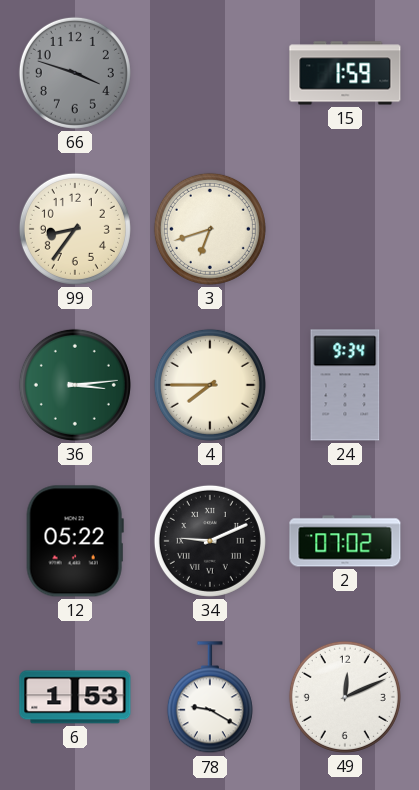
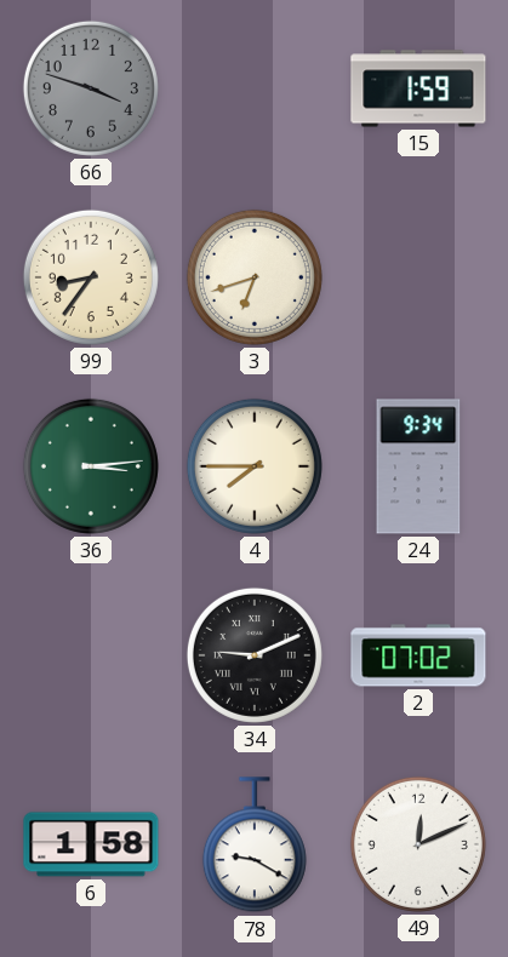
12: 05:22 -> none
6: 1:53 -> 1:58
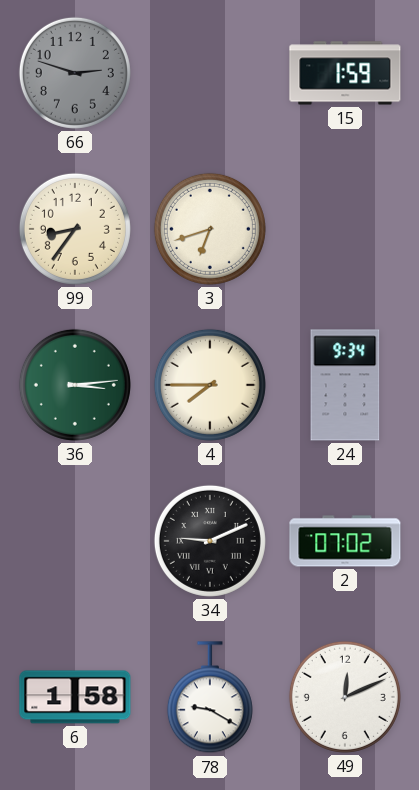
66: 3:48 -> 2:48
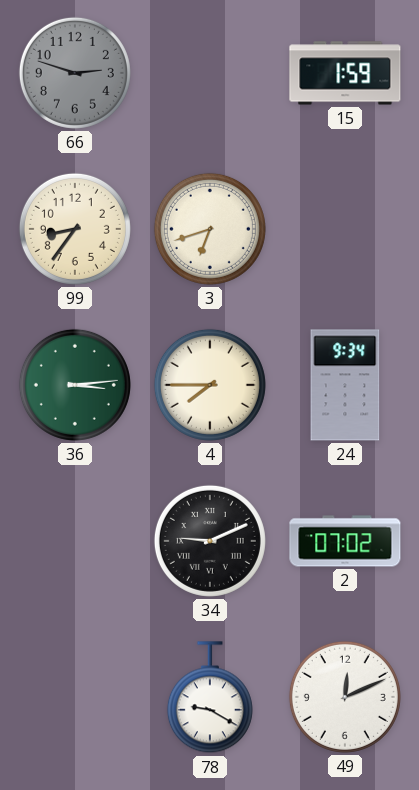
6: 1:58 -> none
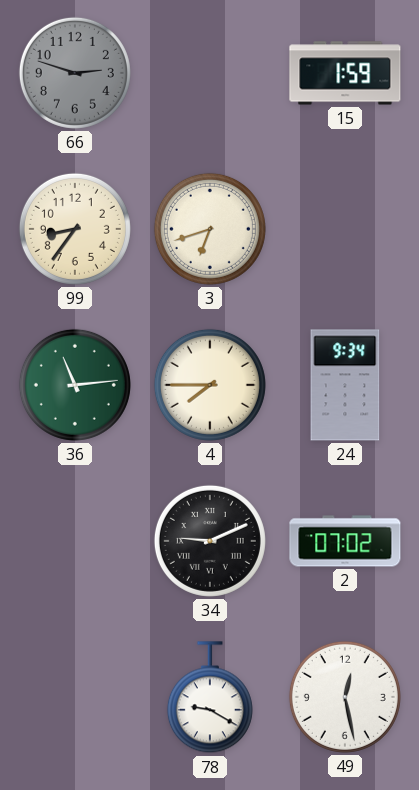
36: 3:14 -> 11:14
49: 12:11 -> 12:28
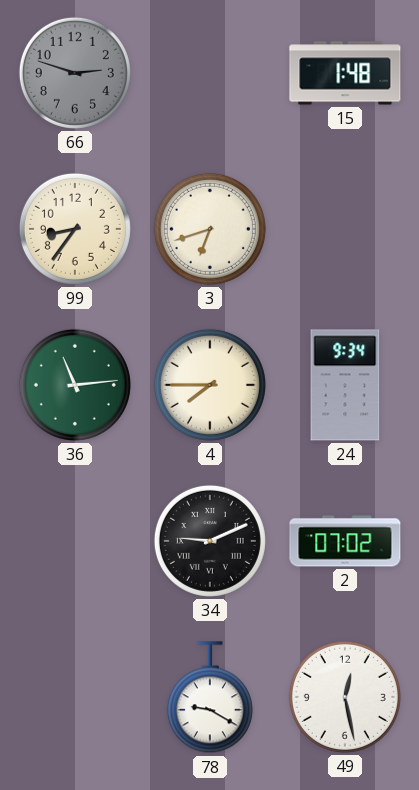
15: 1:59 -> 1:48
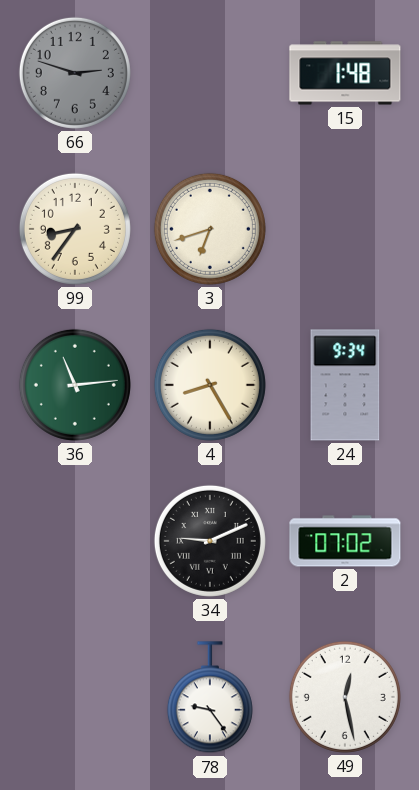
4: 7:45 -> 8:25
78: 9:20 -> 9:24
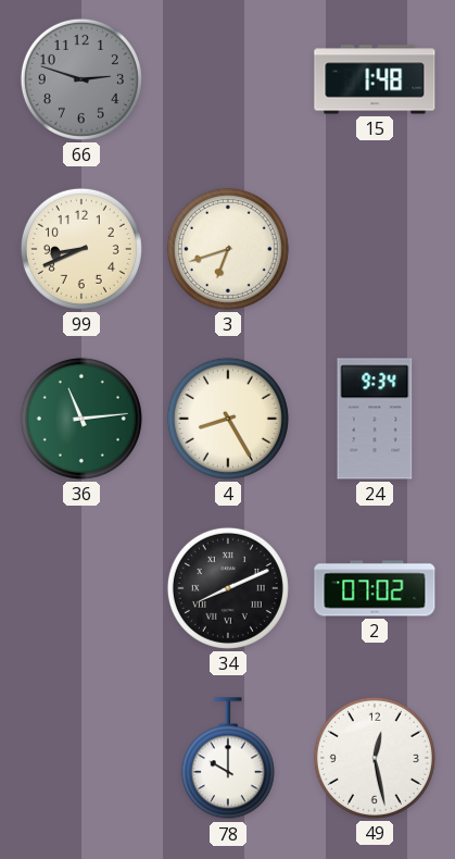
99: 8:36 -> 8:41
34: 9:11 -> 8:11
78: 9:24 -> 10:00
